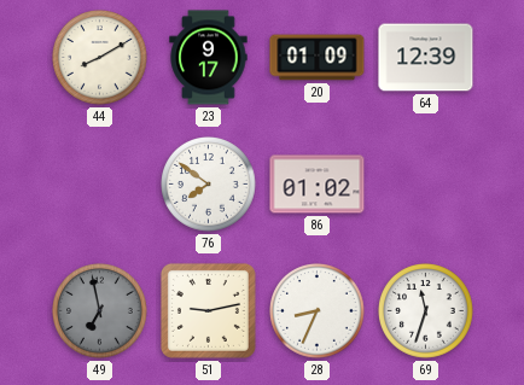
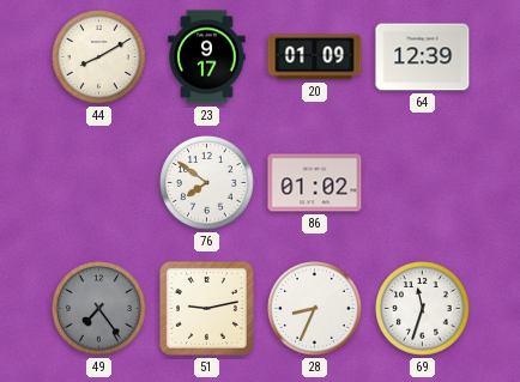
49: 6:58 -> 7:24
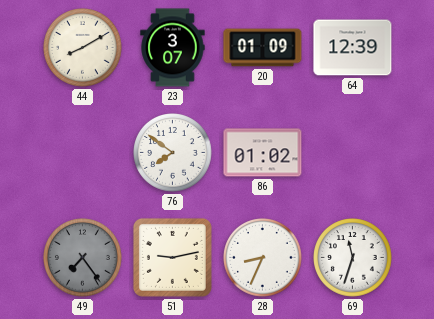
23: 9:17 -> 3:07
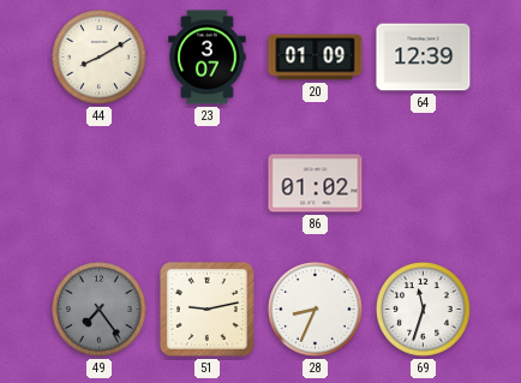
76: 7:51 -> none
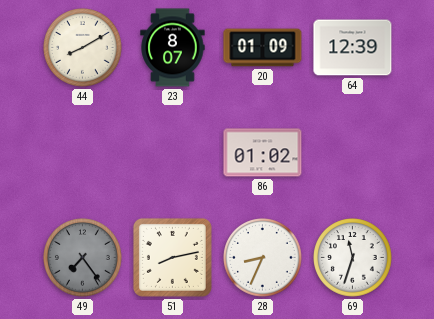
23: 3:07 -> 8:07
51: 9:13 -> 8:13
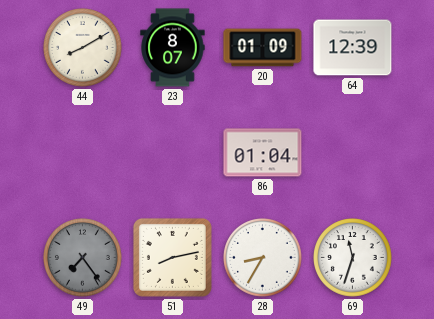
86: 01:02 -> 01:04
28: 8:34 -> 8:35
